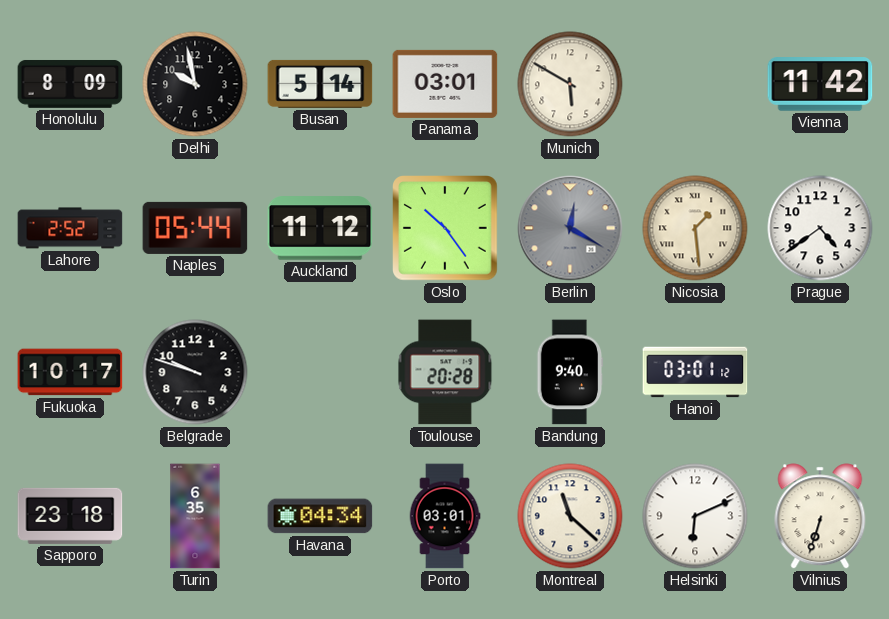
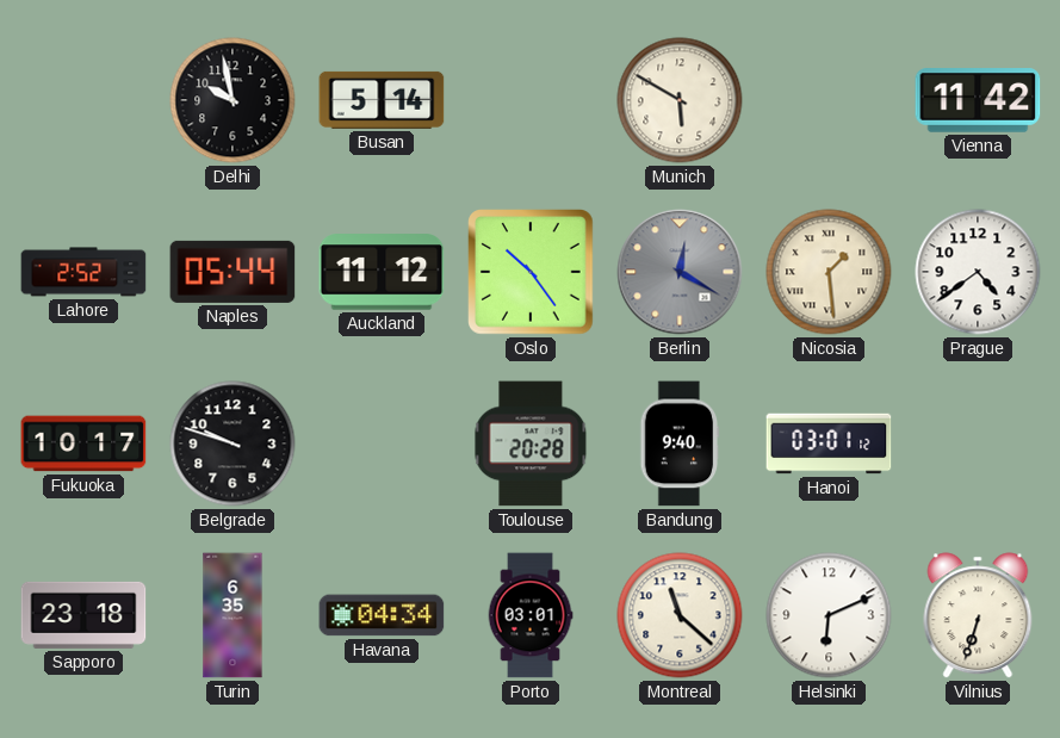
Honolulu: 8:09 -> none
Panama: 03:01 -> none
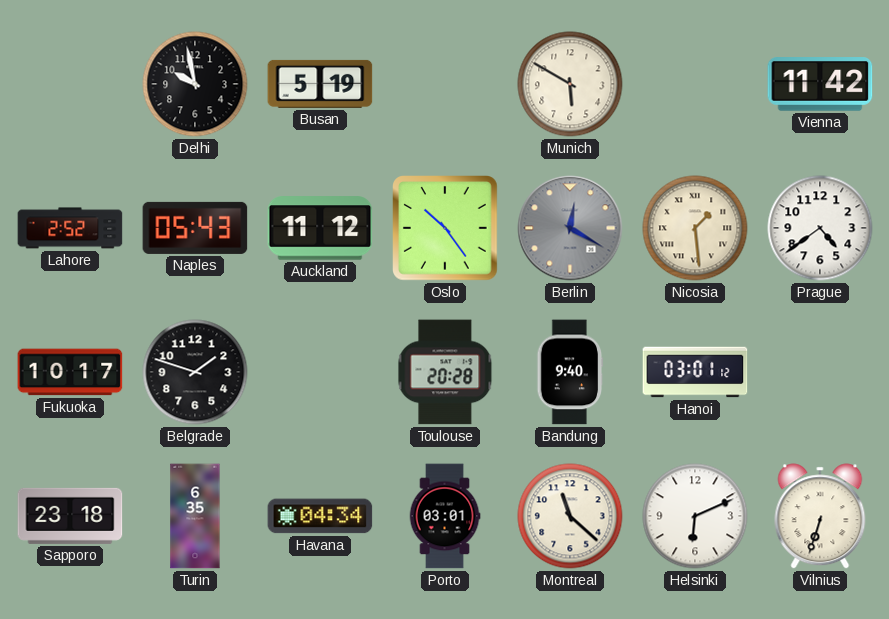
Busan: 5:14 -> 5:19
Naples: 05:44 -> 05:43
Belgrade: 9:48 -> 1:48
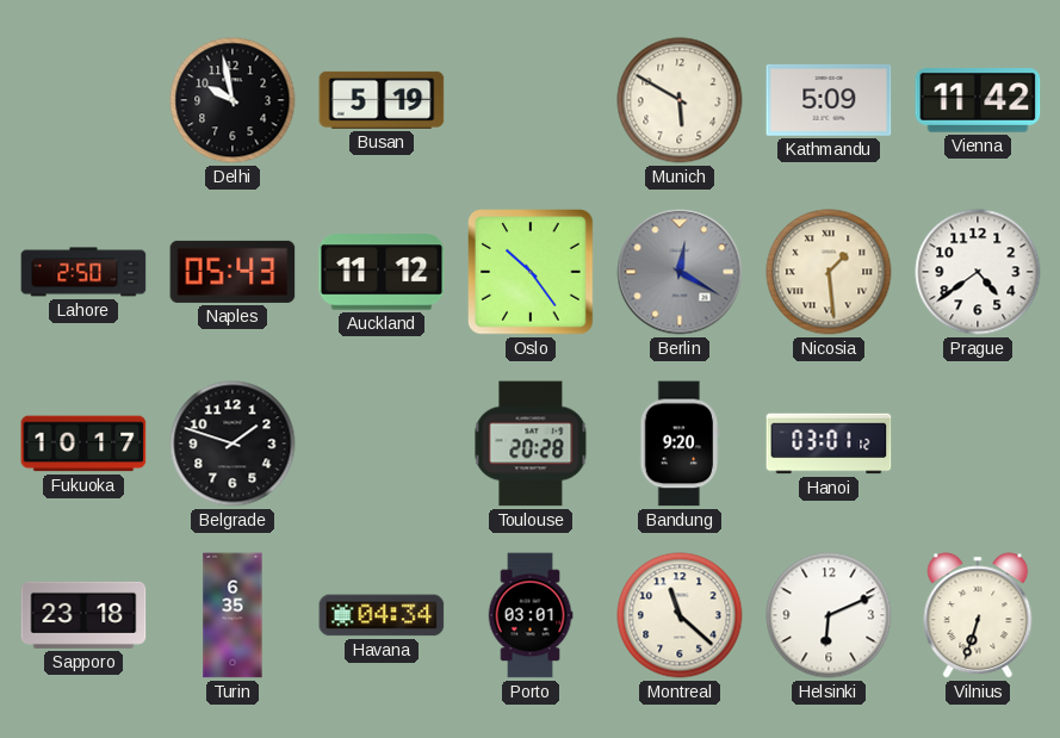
Kathmandu: none -> 5:09
Lahore: 2:52 -> 2:50
Bandung: 9:40 -> 9:20
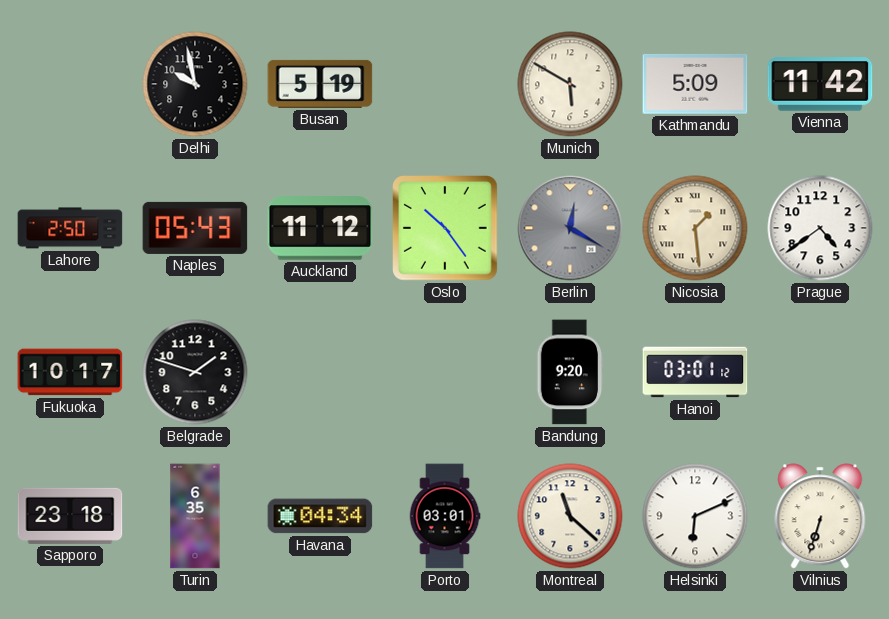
Toulouse: 20:28 -> none
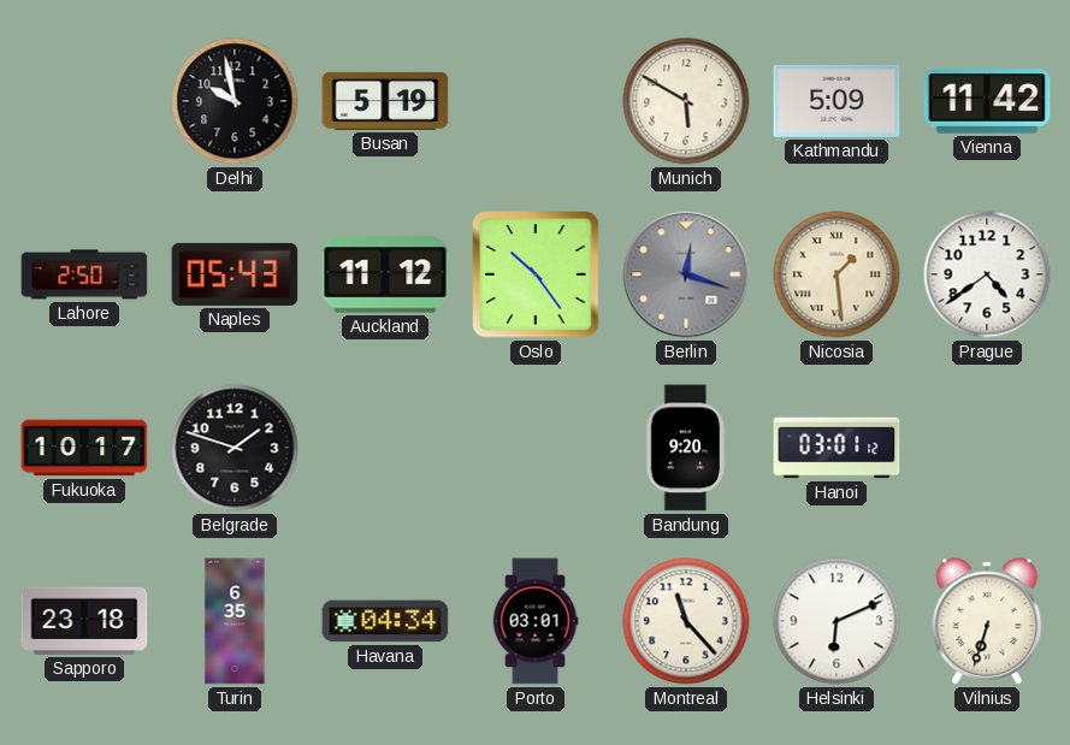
Berlin: 12:20 -> 12:18
Montreal: 11:22 -> 11:23
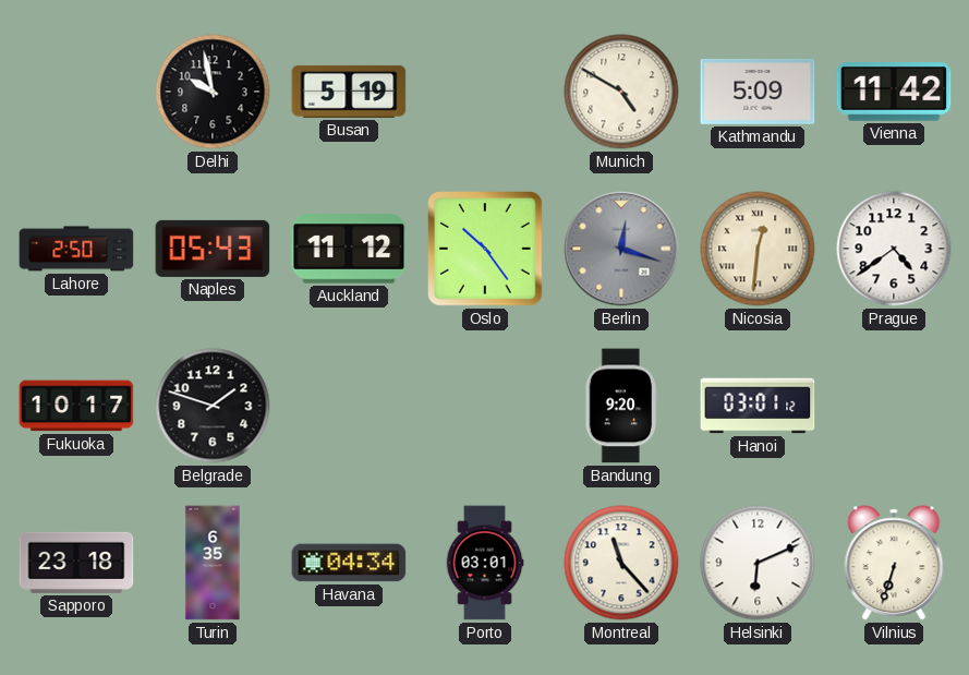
Munich: 5:50 -> 4:50
Nicosia: 1:29 -> 12:31
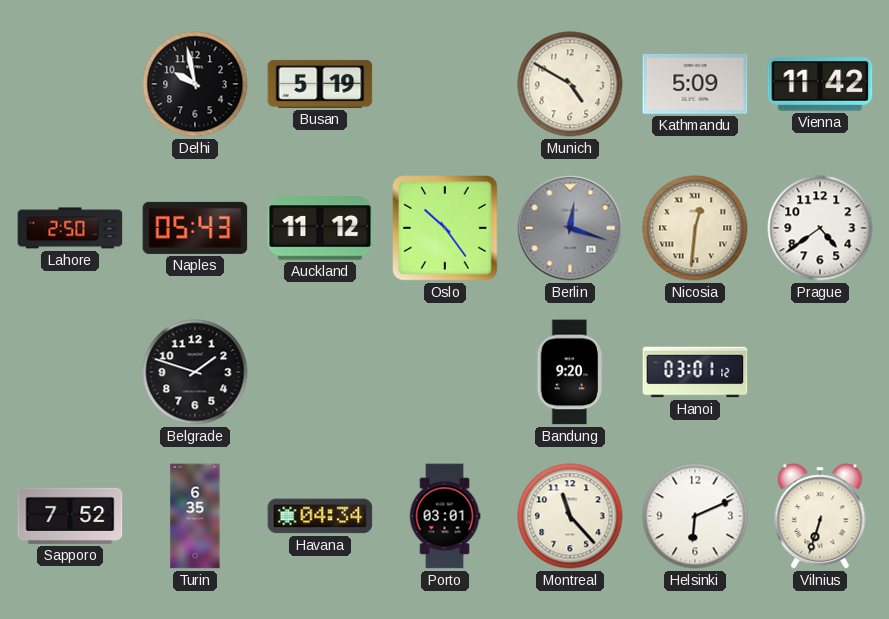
Fukuoka: 10:17 -> none
Sapporo: 23:18 -> 7:52
